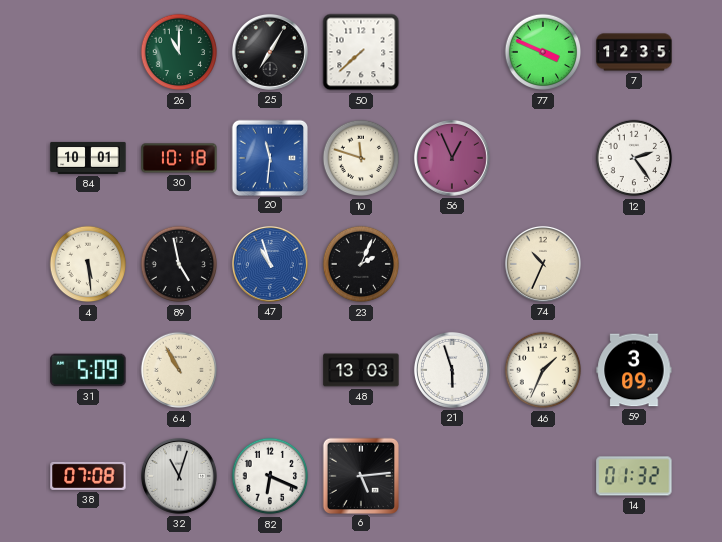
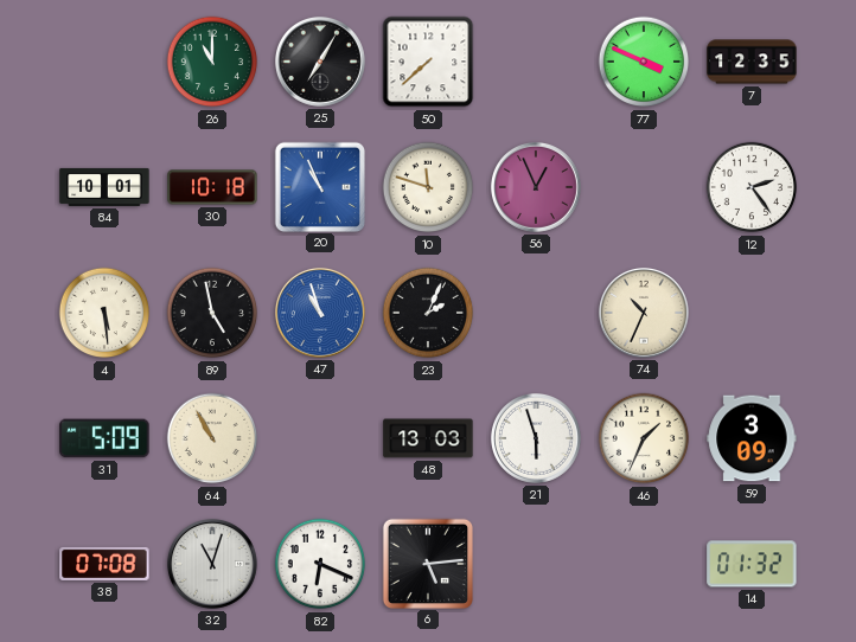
20: 11:31 -> 10:56
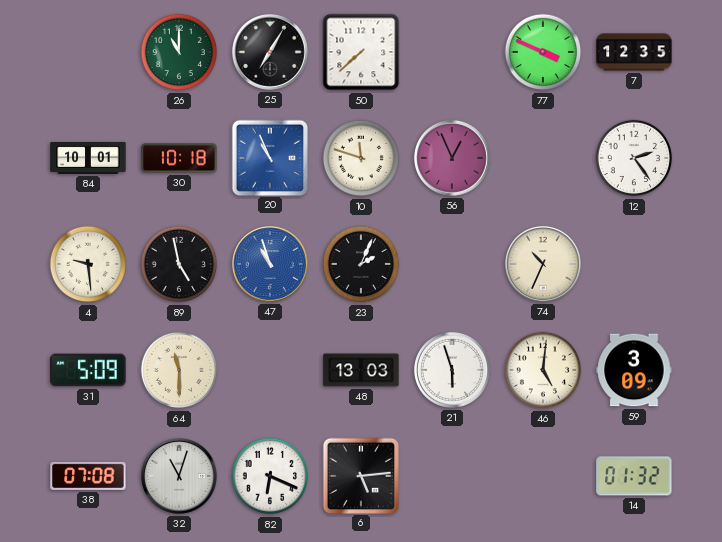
4: 5:29 -> 9:29
64: 10:55 -> 11:30
46: 1:34 -> 5:01
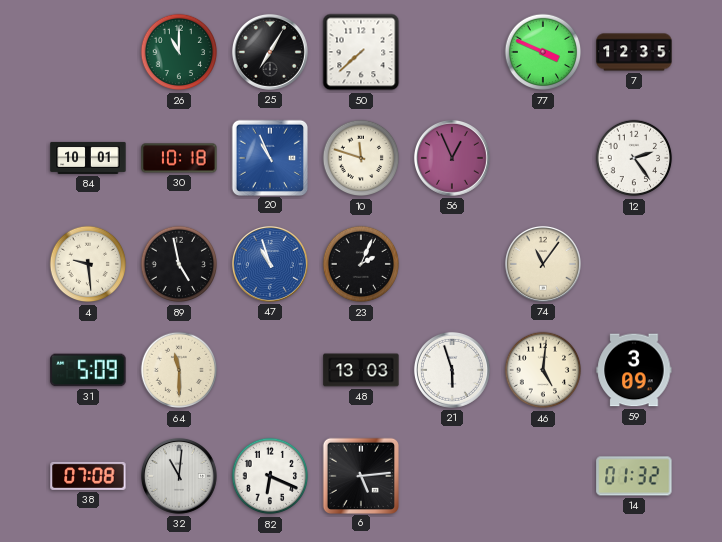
74: 10:34 -> 11:06
32: 11:03 -> 11:01
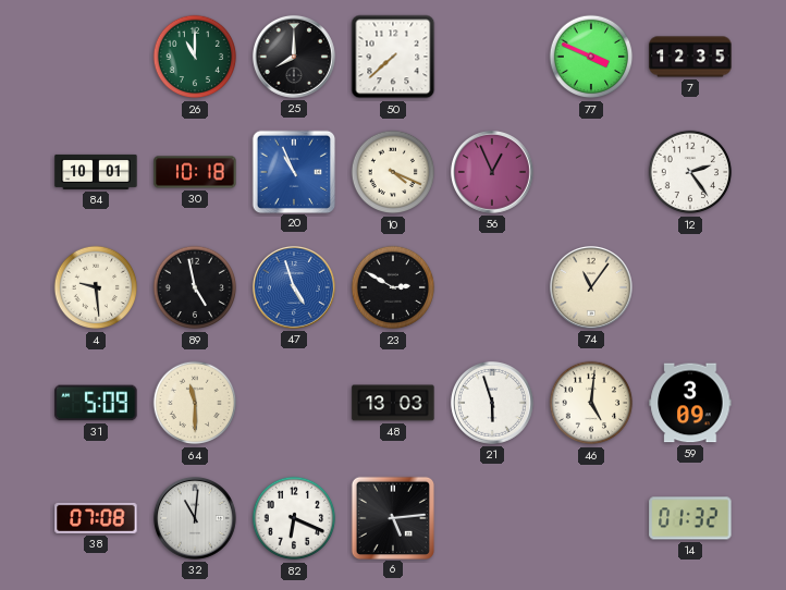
25: 7:05 -> 8:00
10: 11:48 -> 4:19
47: 10:57 -> 4:57
23: 2:04 -> 2:50
